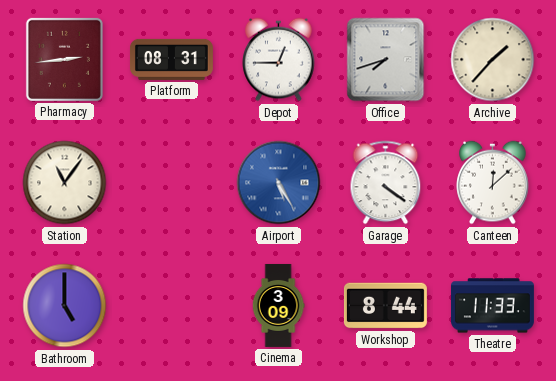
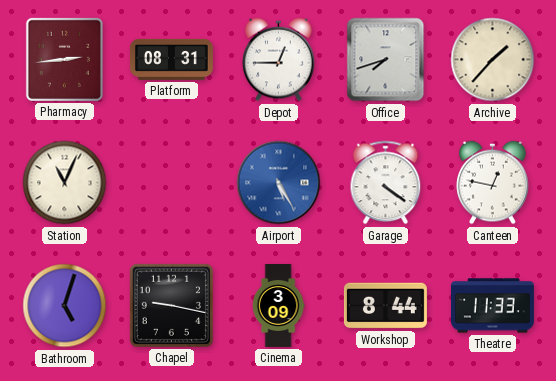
Station: 11:06 -> 11:04
Canteen: 12:08 -> 12:47
Bathroom: 5:00 -> 5:03
Chapel: none -> 9:17
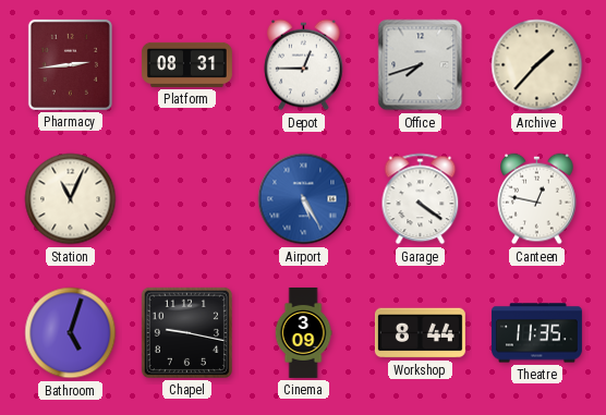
Theatre: 11:33 -> 11:35
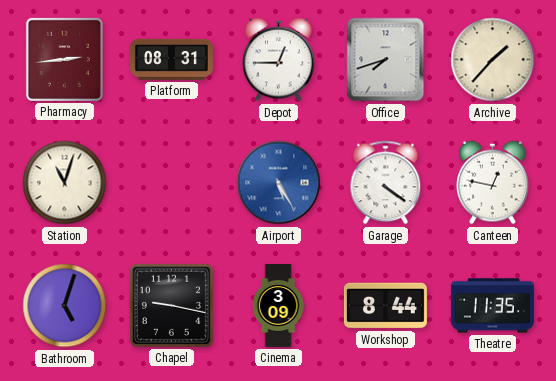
Station: 11:04 -> 11:03
